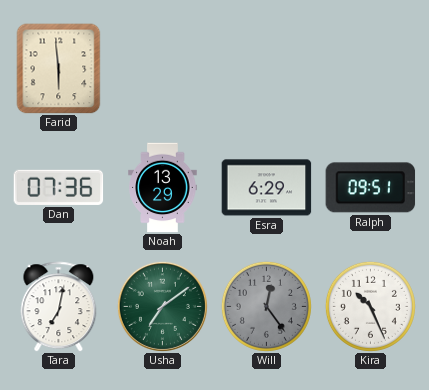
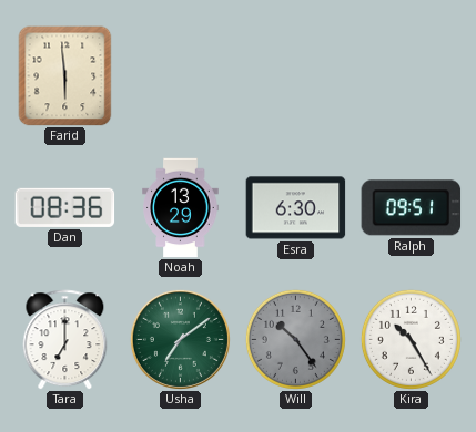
Dan: 07:36 -> 08:36
Esra: 6:29 -> 6:30
Tara: 7:02 -> 7:00
Will: 12:24 -> 10:24
Kira: 10:26 -> 10:25
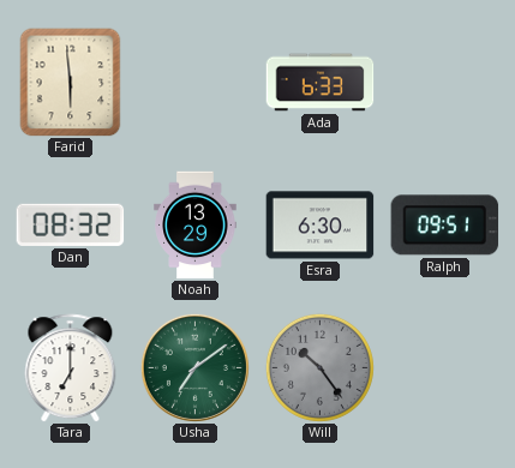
Ada: none -> 6:33
Dan: 08:36 -> 08:32
Kira: 10:25 -> none
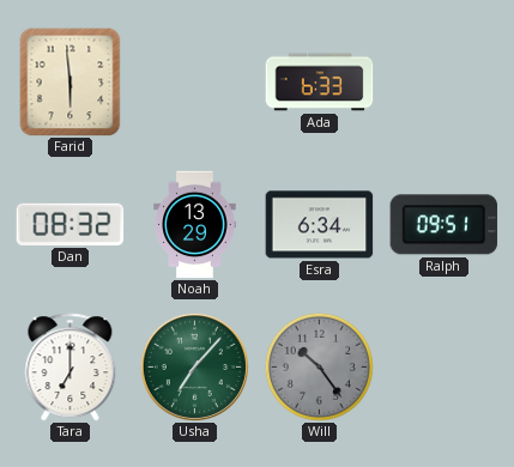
Esra: 6:30 -> 6:34
Usha: 7:09 -> 7:07
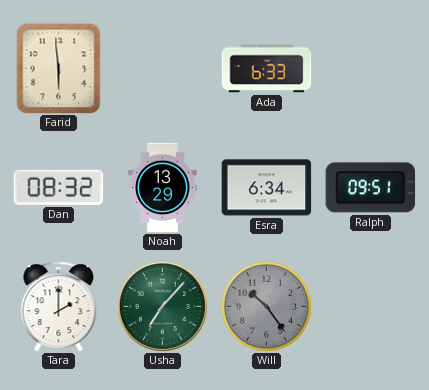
Tara: 7:00 -> 2:00
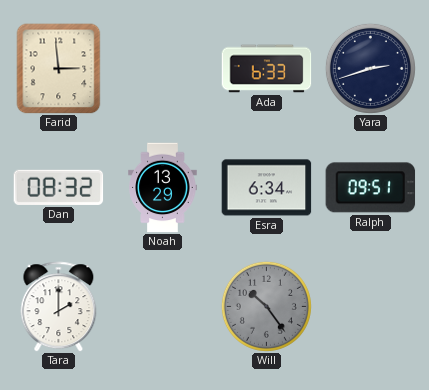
Farid: 5:59 -> 2:59
Yara: none -> 2:42
Usha: 7:07 -> none
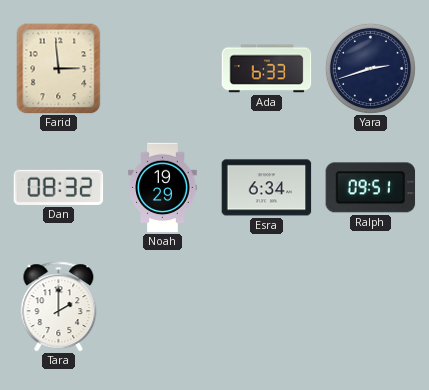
Noah: 13:29 -> 19:29
Will: 10:24 -> none
